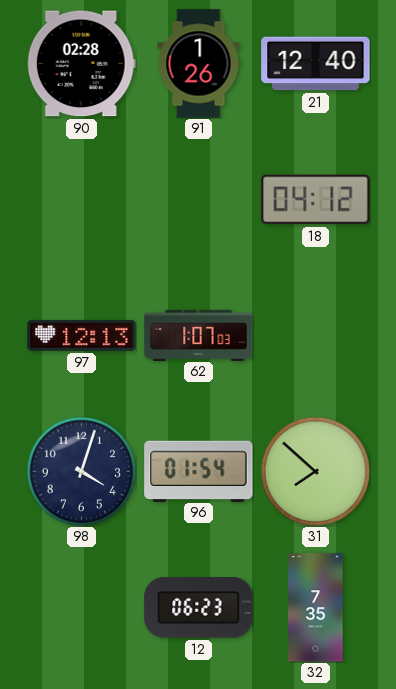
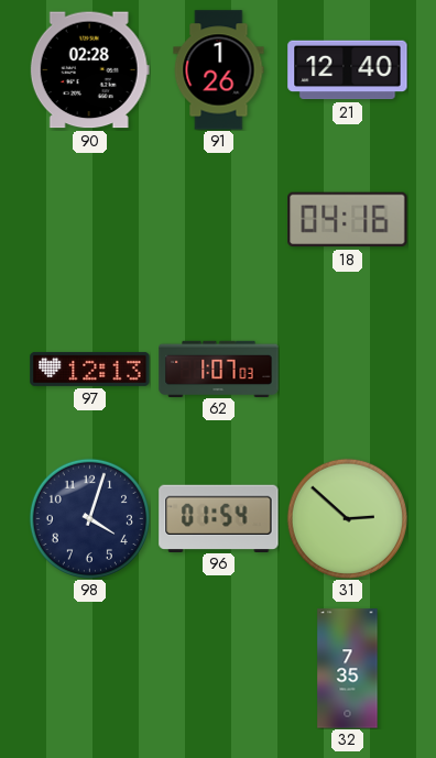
18: 04:12 -> 04:16
31: 7:52 -> 2:52
12: 06:23 -> none
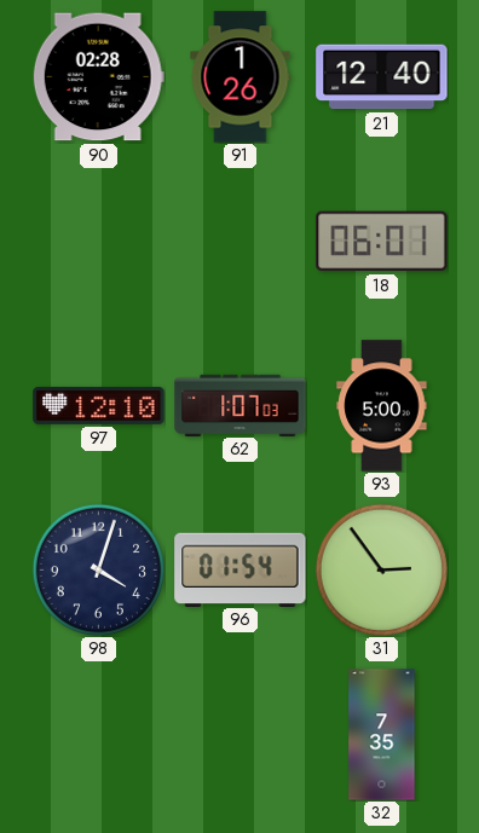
18: 04:16 -> 06:01
97: 12:13 -> 12:10
93: none -> 5:00
31: 2:52 -> 2:54
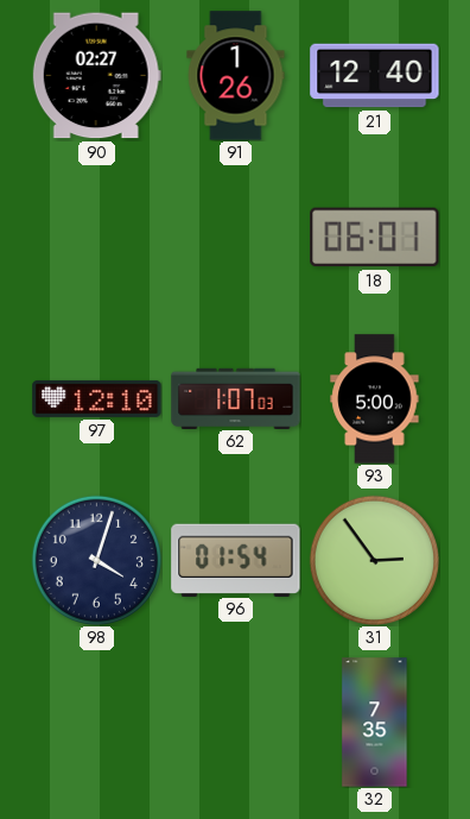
90: 02:28 -> 02:27
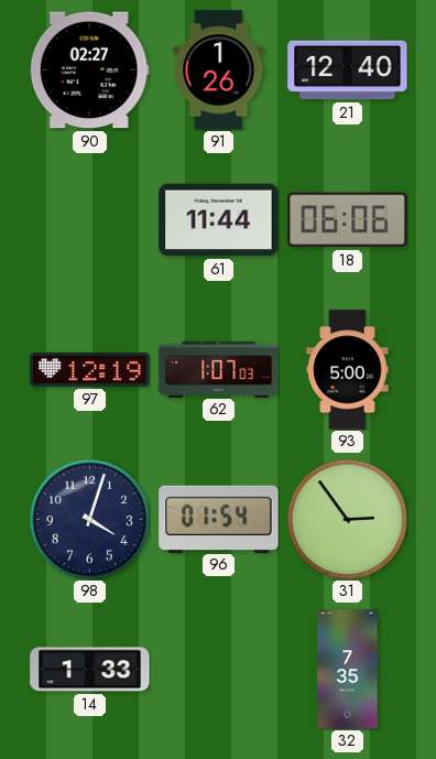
61: none -> 11:44
18: 06:01 -> 06:06
97: 12:10 -> 12:19
14: none -> 1:33
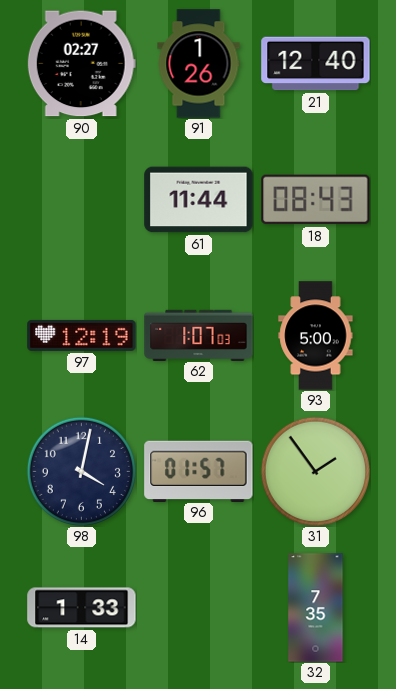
18: 06:06 -> 08:43
98: 4:03 -> 4:02
96: 01:54 -> 01:57
31: 2:54 -> 1:54
